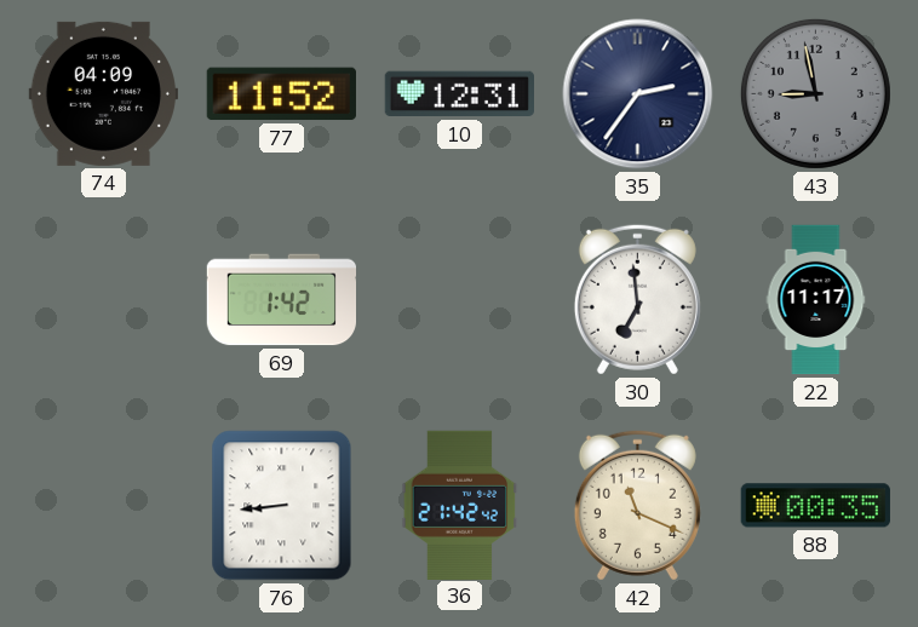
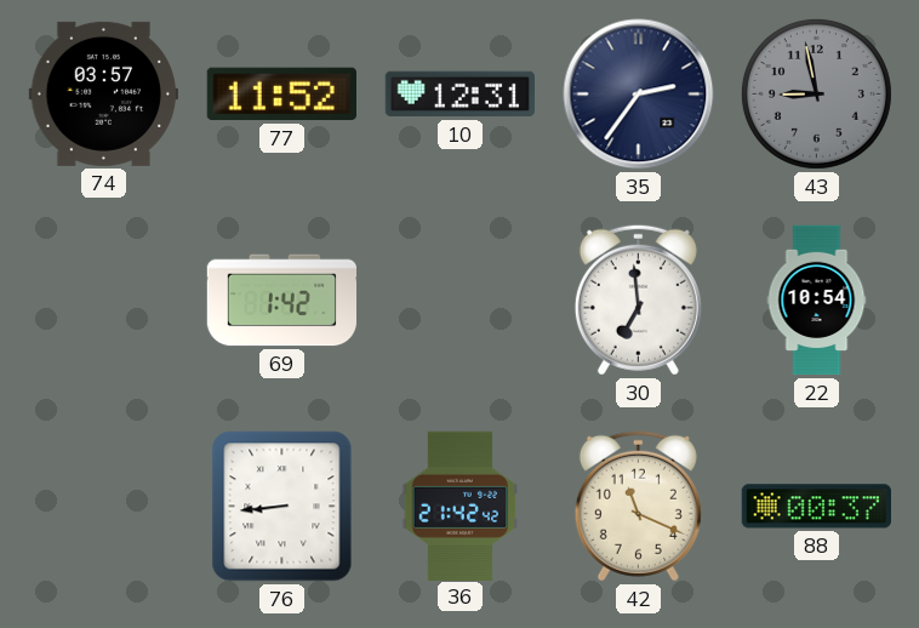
74: 04:09 -> 03:57
22: 11:17 -> 10:54
88: 00:35 -> 00:37
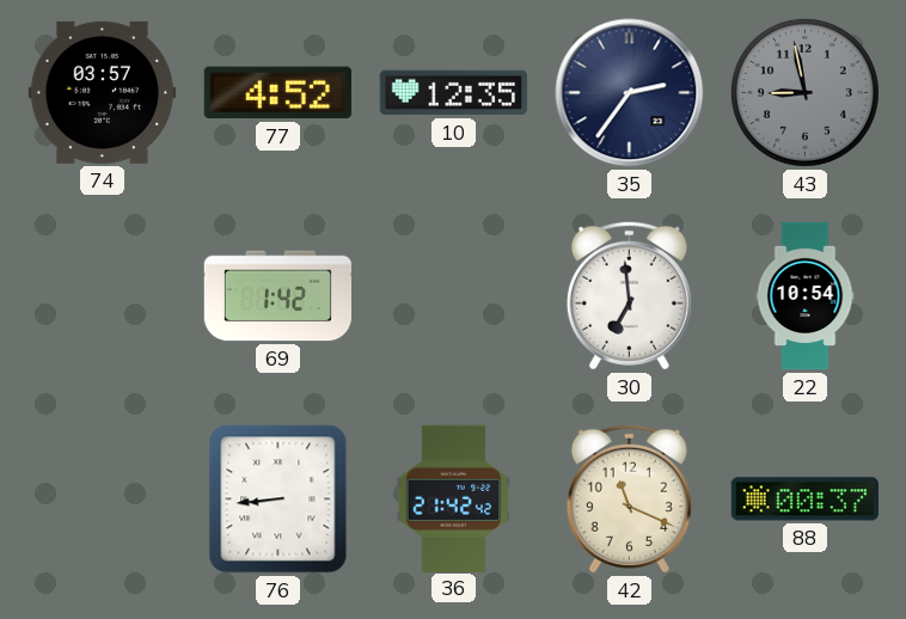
77: 11:52 -> 4:52
10: 12:31 -> 12:35
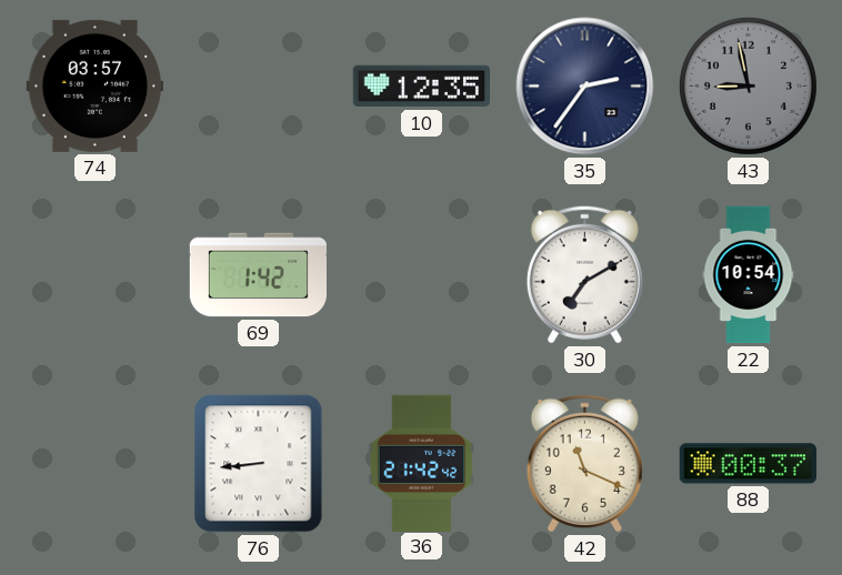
77: 4:52 -> none
30: 6:59 -> 7:10
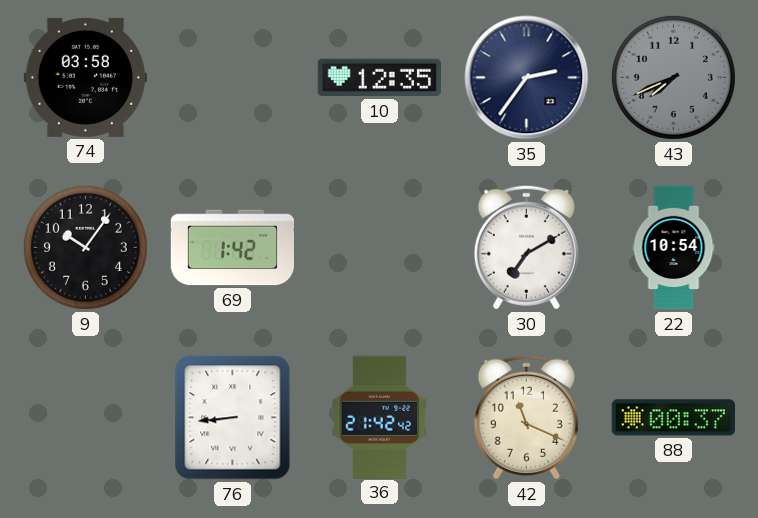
74: 03:57 -> 03:58
43: 8:58 -> 7:41
9: none -> 10:06
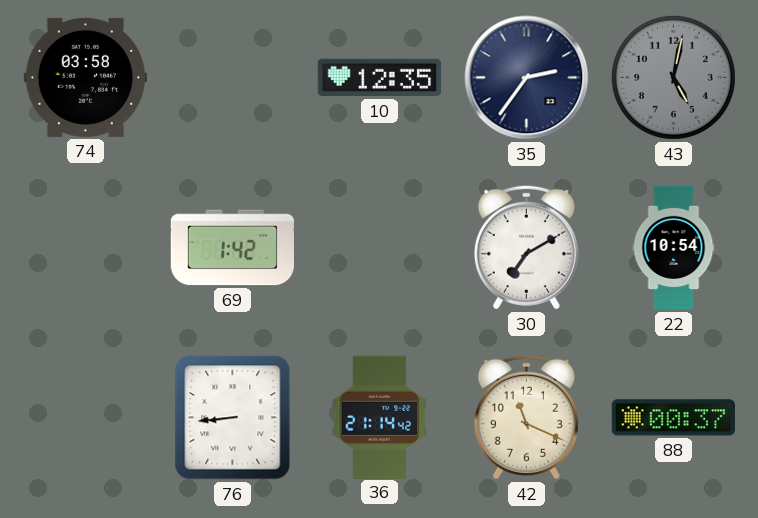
43: 7:41 -> 5:02
9: 10:06 -> none
36: 21:42 -> 21:14
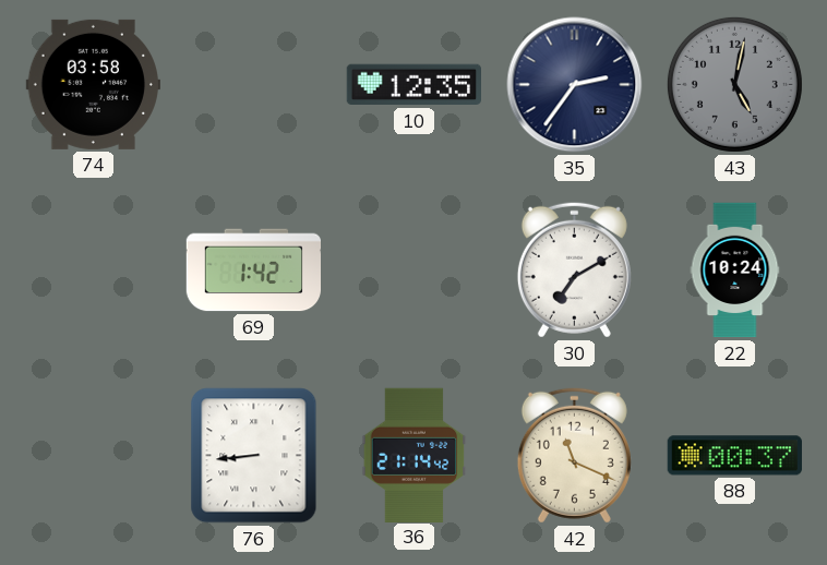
22: 10:54 -> 10:24
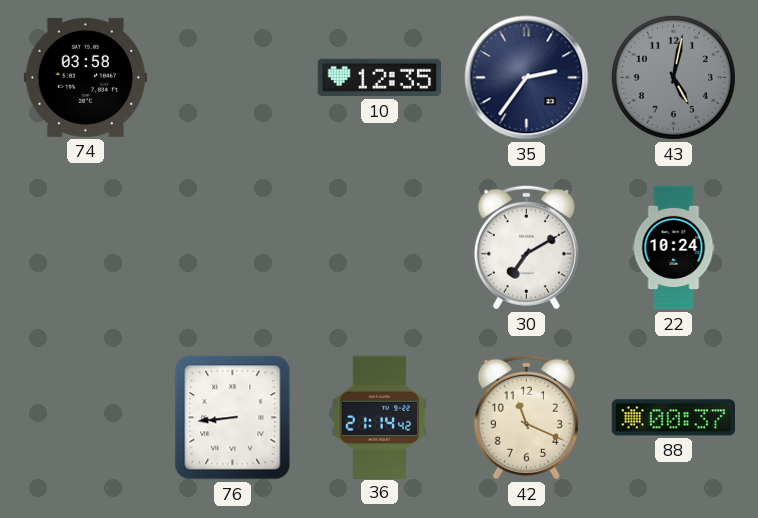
69: 1:42 -> none
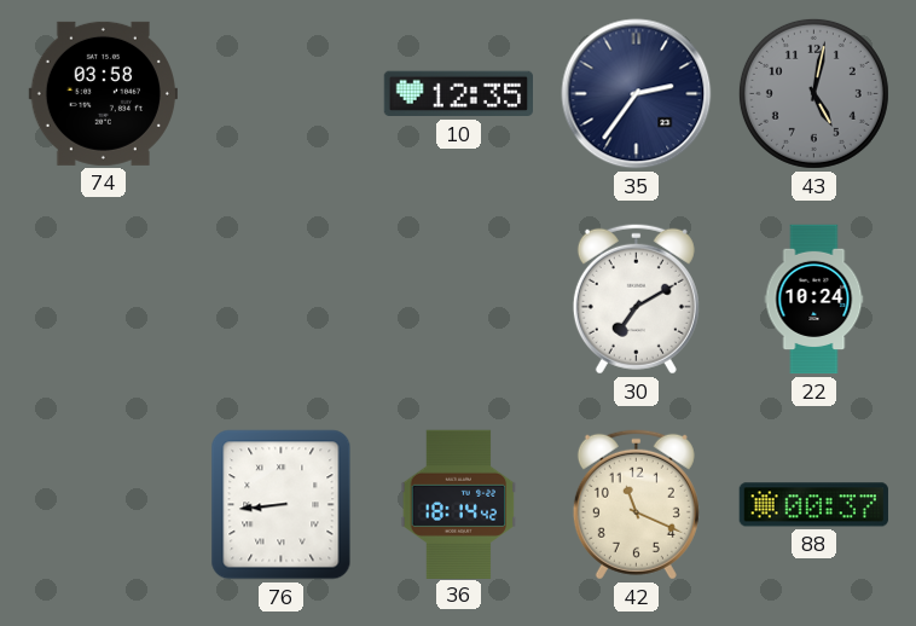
36: 21:14 -> 18:14
